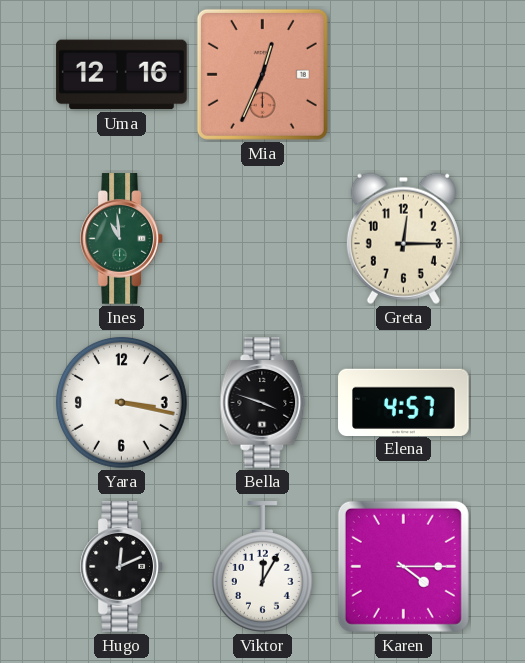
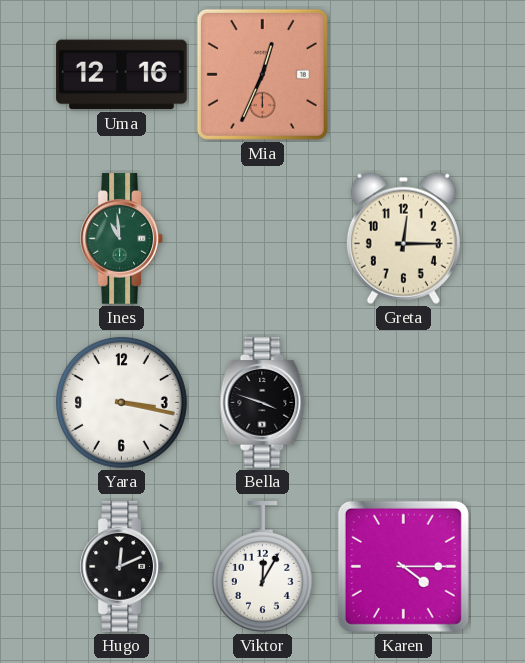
Elena: 4:57 -> none
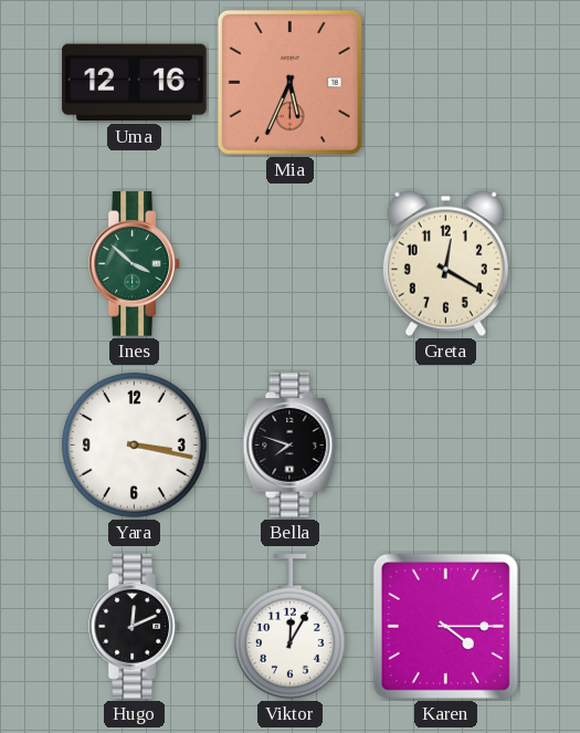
Mia: 12:34 -> 5:34
Ines: 10:59 -> 3:52
Greta: 12:15 -> 12:20
Bella: 3:48 -> 7:48
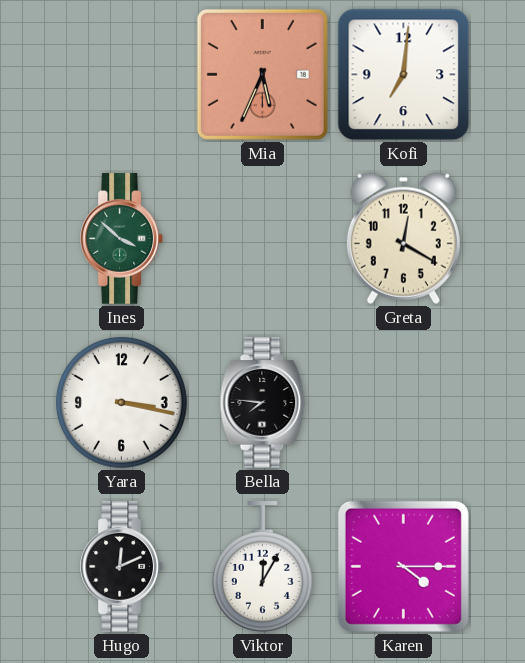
Uma: 12:16 -> none
Kofi: none -> 7:01
Bella: 7:48 -> 7:46
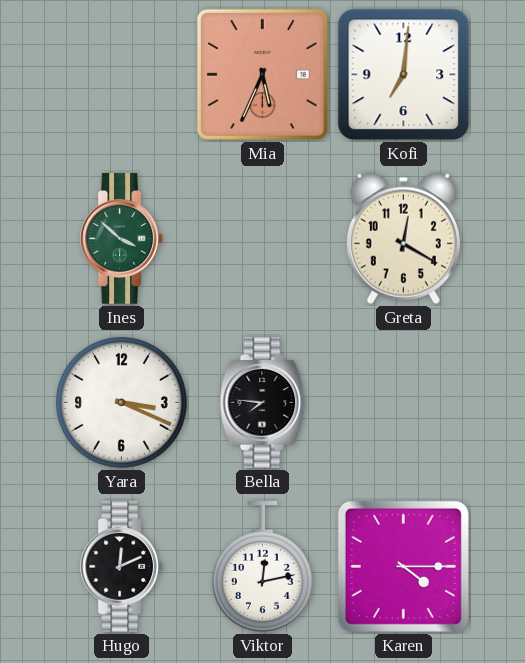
Yara: 3:17 -> 3:19
Viktor: 12:05 -> 12:13
